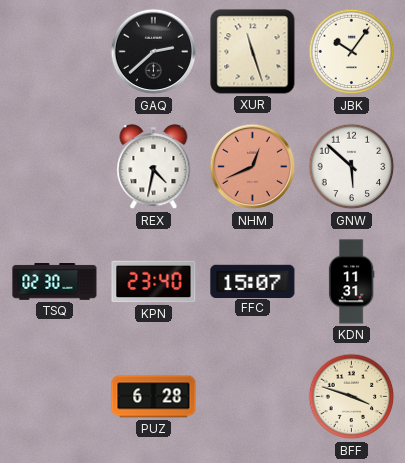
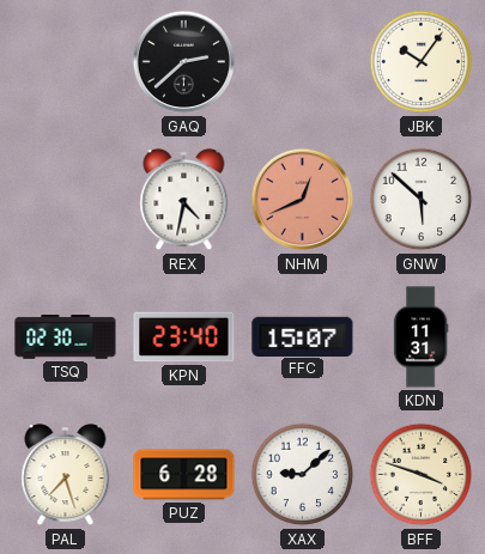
XUR: 11:27 -> none
PAL: none -> 7:27
XAX: none -> 9:08
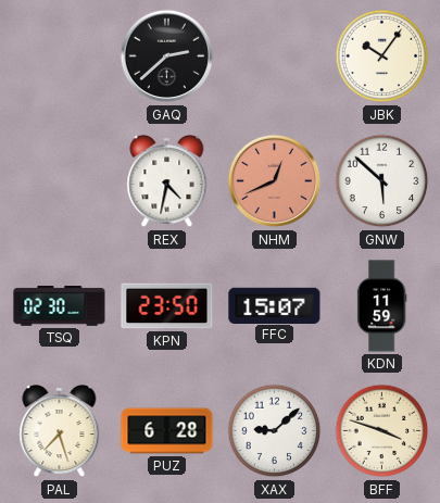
KPN: 23:40 -> 23:50
KDN: 11:31 -> 11:59
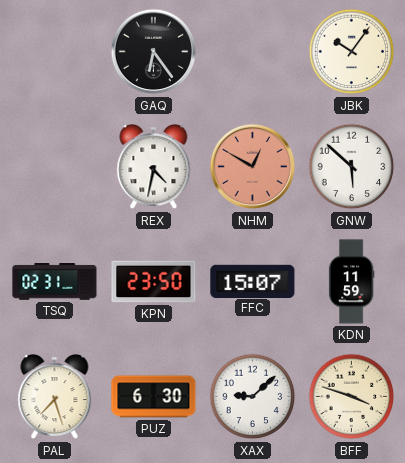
GAQ: 2:38 -> 6:24
NHM: 12:41 -> 12:50
TSQ: 02:30 -> 02:31
PUZ: 6:28 -> 6:30
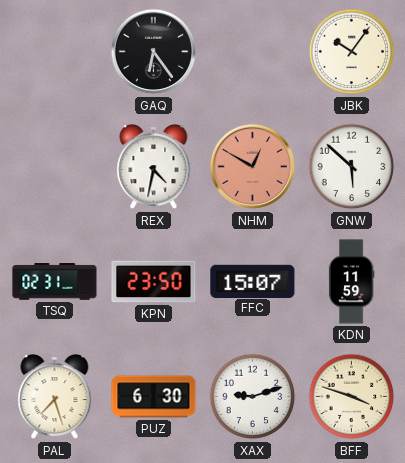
XAX: 9:08 -> 9:12
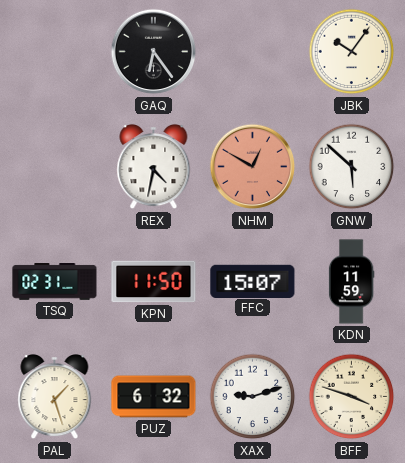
KPN: 23:50 -> 11:50
PAL: 7:27 -> 1:27
PUZ: 6:30 -> 6:32
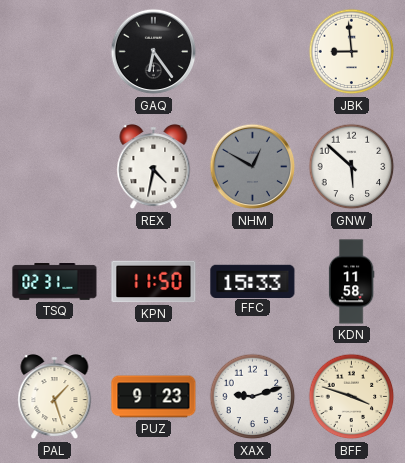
JBK: 10:06 -> 8:59
NHM dial: salmon -> grey
FFC: 15:07 -> 15:33
KDN: 11:59 -> 11:58
PUZ: 6:32 -> 9:23
